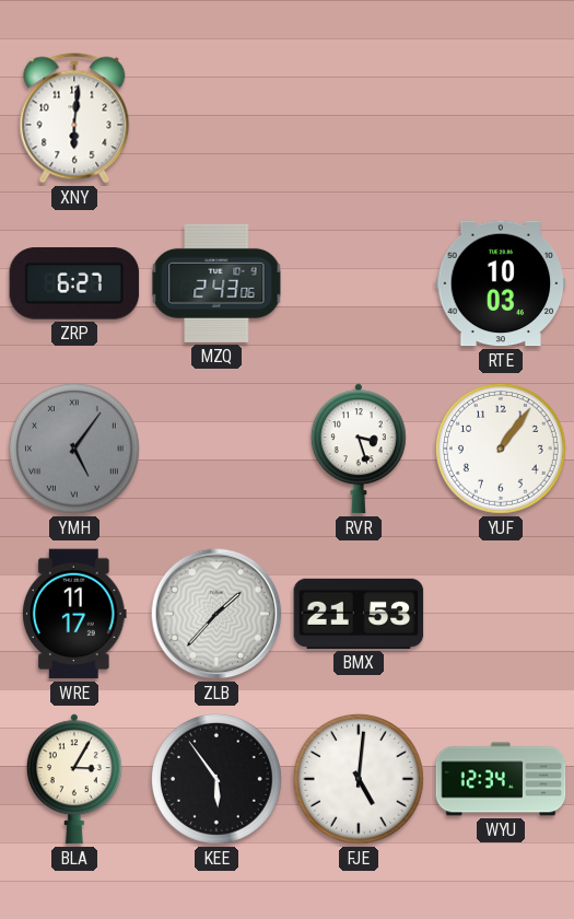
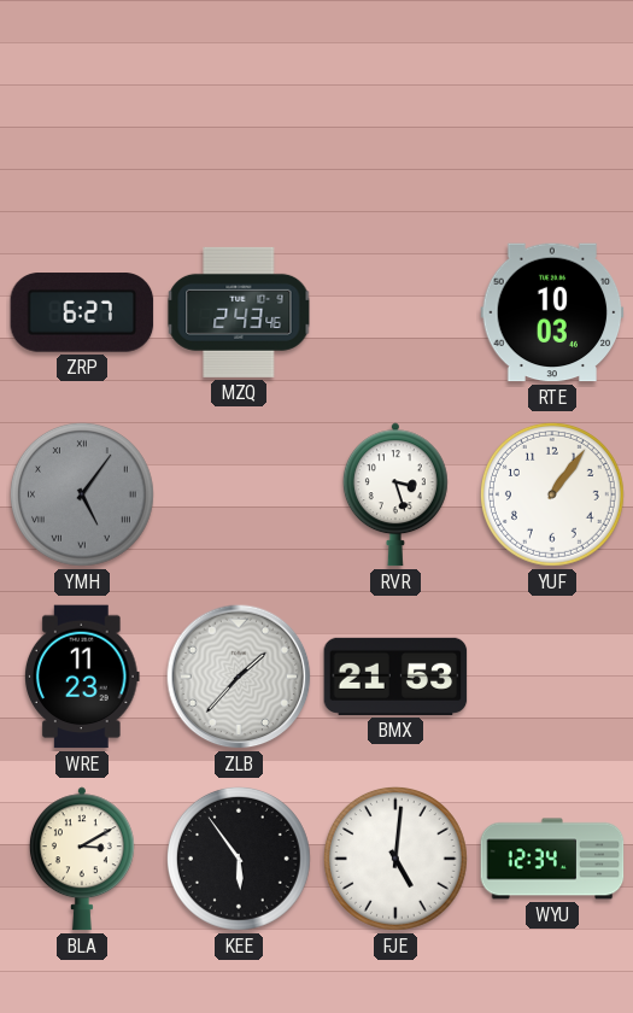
XNY: 6:01 -> none
MZQ: 2:43:06 -> 2:43:46
WRE: 11:17 -> 11:23
BLA: 3:05 -> 3:10
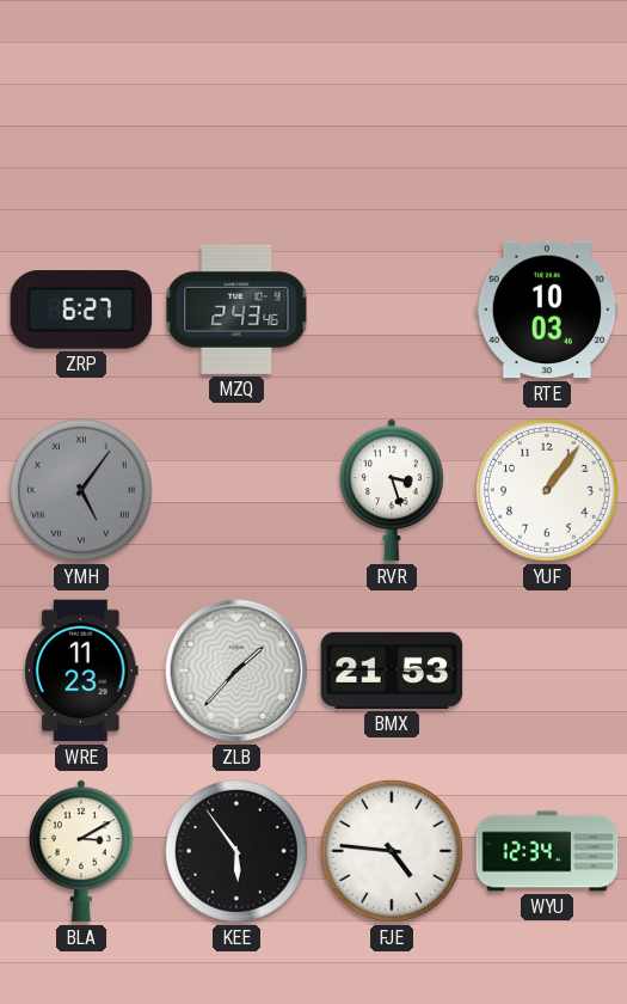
FJE: 5:01 -> 4:46
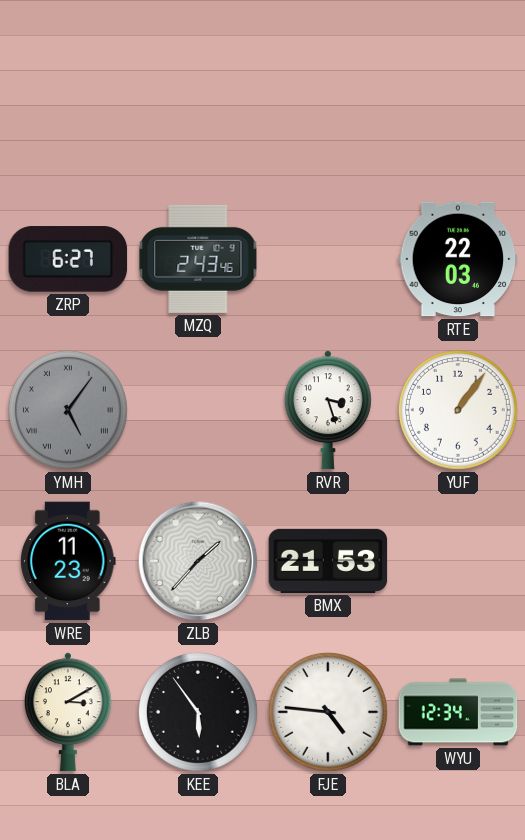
RTE: 10:03 -> 22:03
